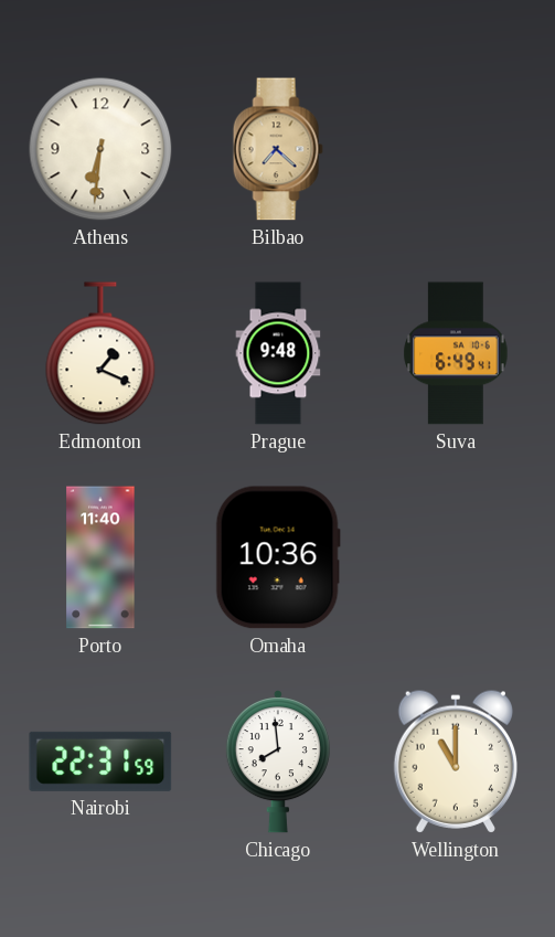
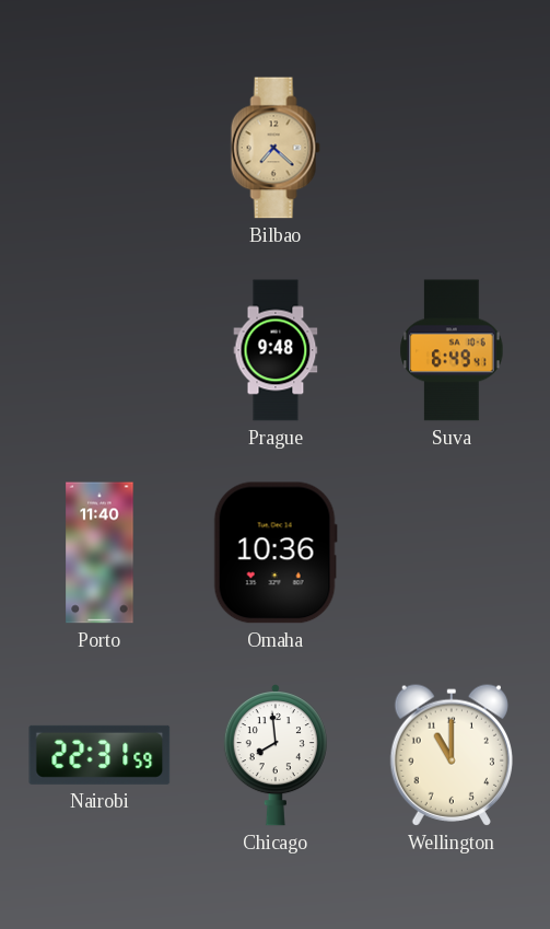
Athens: 6:31 -> none
Edmonton: 1:19 -> none
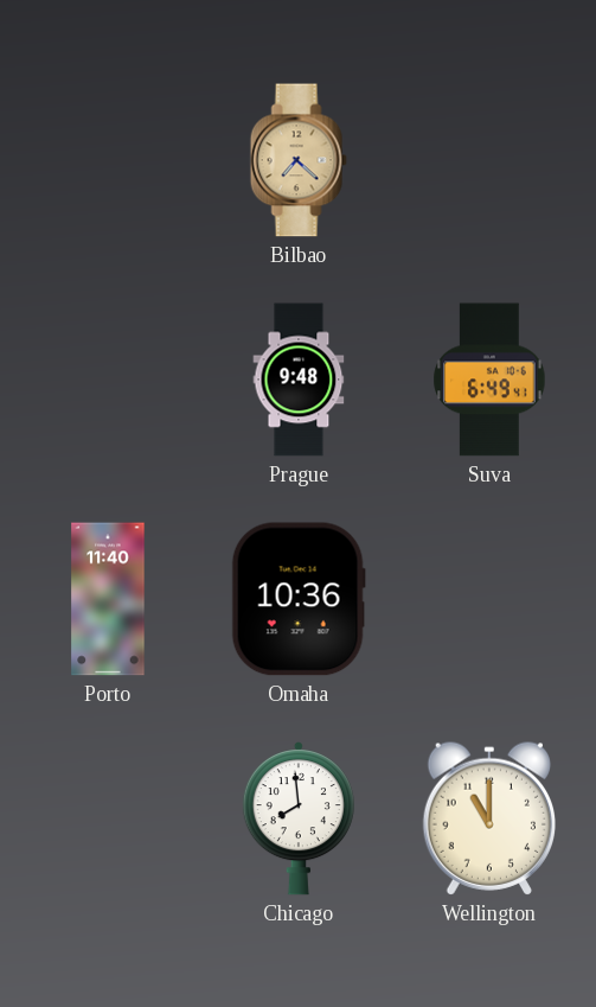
Nairobi: 22:31 -> none
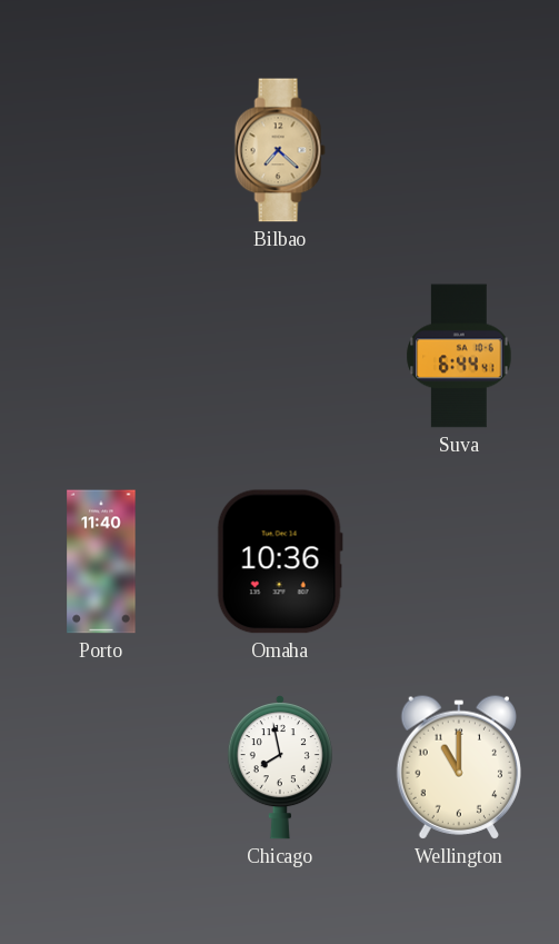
Prague: 9:48 -> none
Suva: 6:49 -> 6:44
Chicago: 7:59 -> 7:58
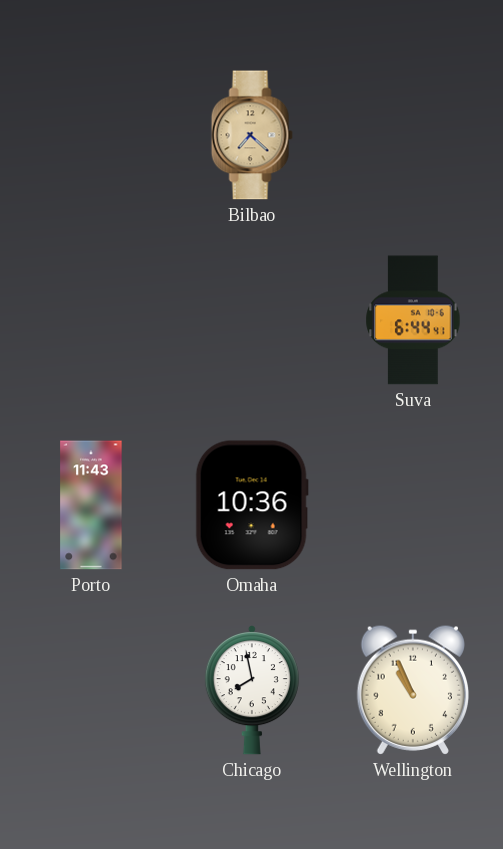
Porto: 11:40 -> 11:43
Wellington: 11:00 -> 10:56
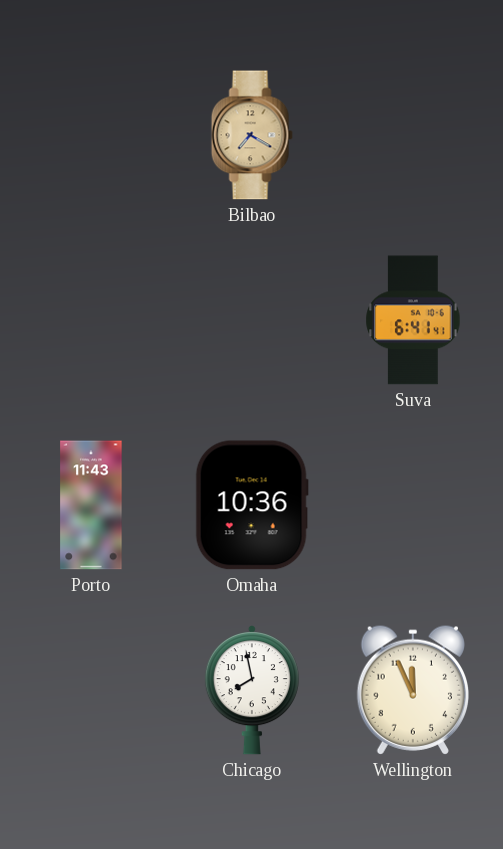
Bilbao: 7:22 -> 7:20
Suva: 6:44 -> 6:41
Wellington: 10:56 -> 11:56
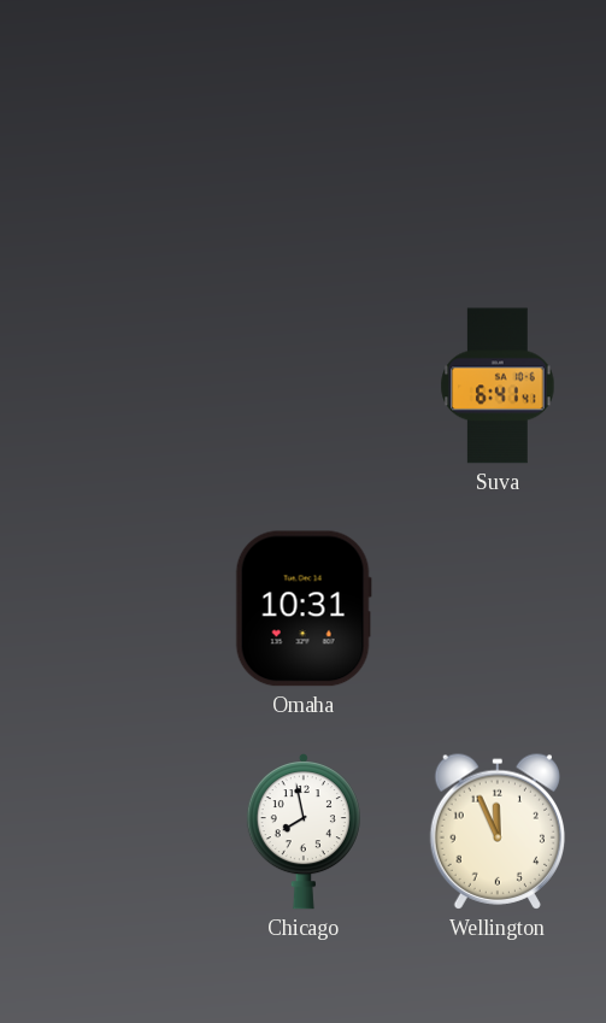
Bilbao: 7:20 -> none
Porto: 11:43 -> none
Omaha: 10:36 -> 10:31
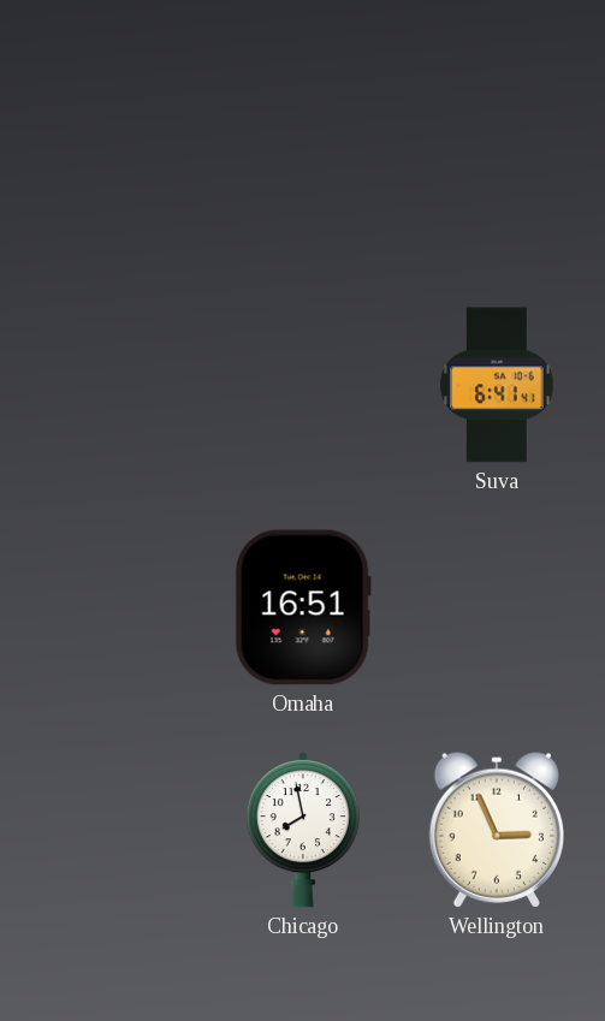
Omaha: 10:31 -> 16:51
Wellington: 11:56 -> 2:56
